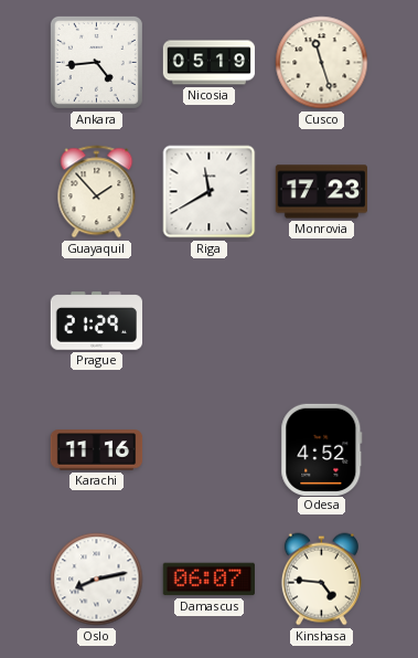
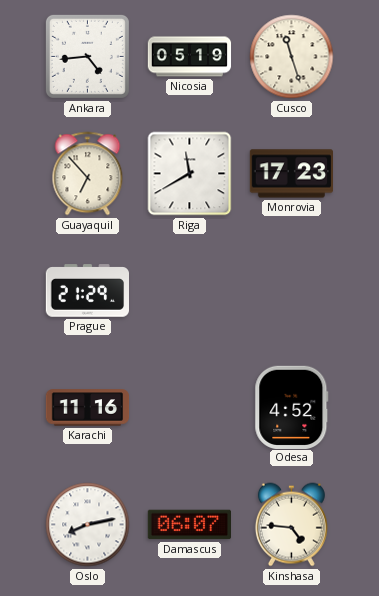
Guayaquil: 1:53 -> 6:53
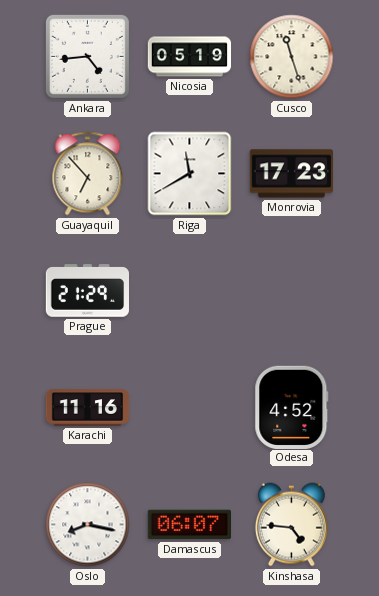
Oslo: 8:13 -> 8:17
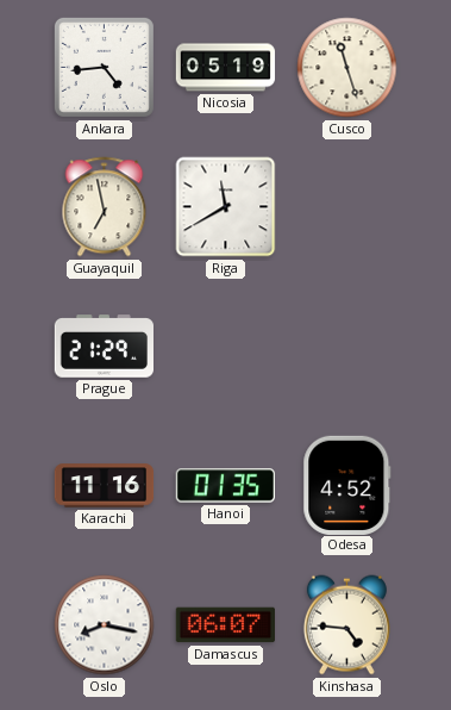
Guayaquil: 6:53 -> 6:58
Monrovia: 17:23 -> none
Hanoi: none -> 01:35
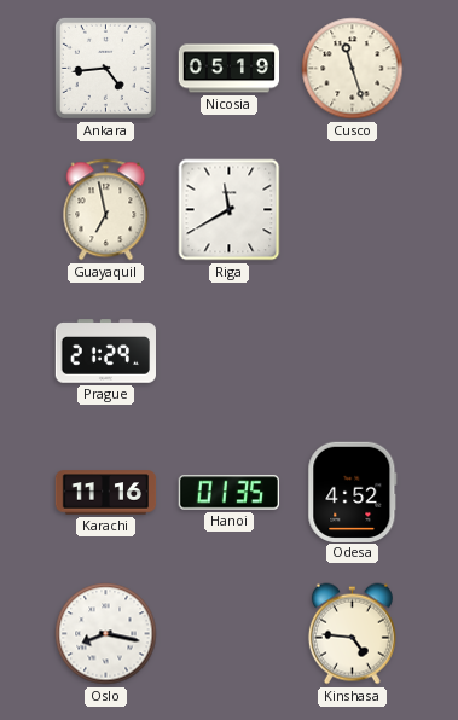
Damascus: 06:07 -> none
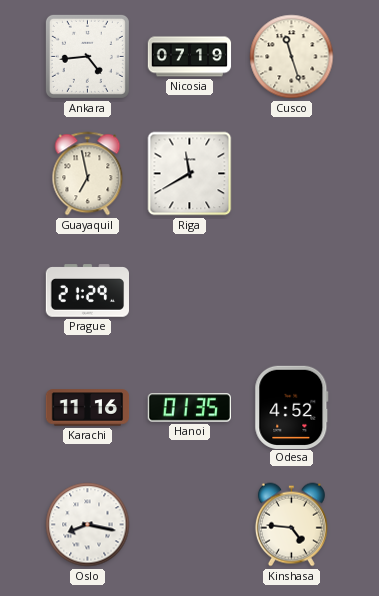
Nicosia: 05:19 -> 07:19
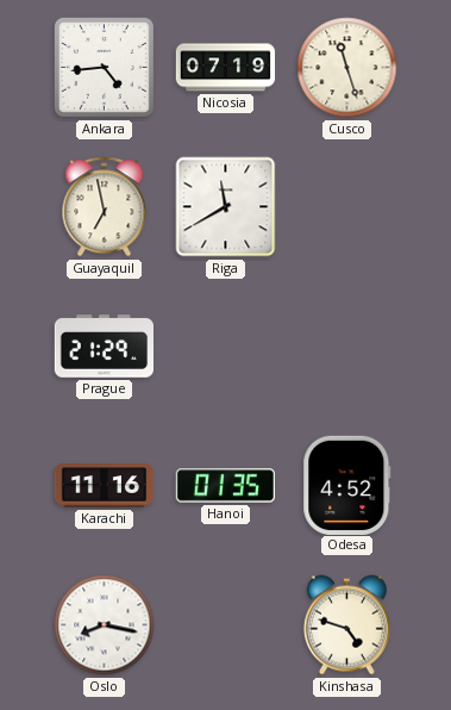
Kinshasa: 4:46 -> 4:48
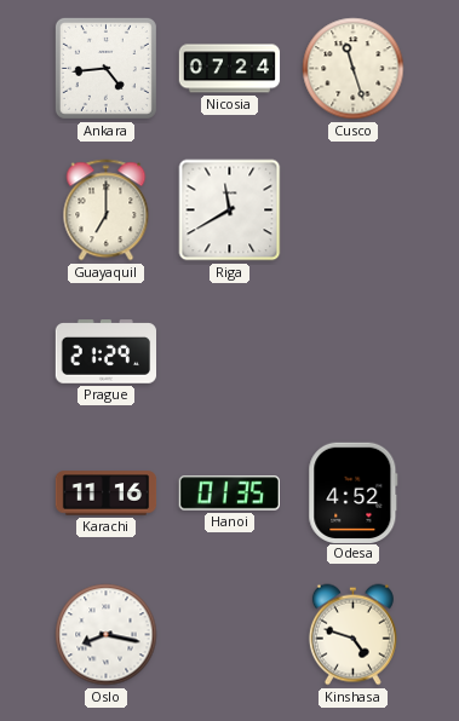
Nicosia: 07:19 -> 07:24
Guayaquil: 6:58 -> 7:00
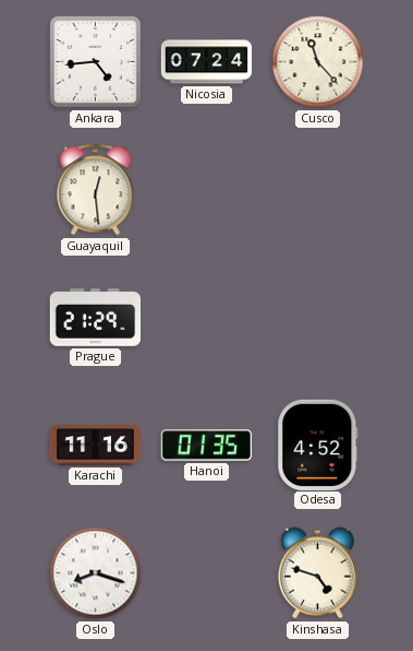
Cusco: 11:27 -> 11:23
Guayaquil: 7:00 -> 12:29
Riga: 11:40 -> none
Oslo: 8:17 -> 8:18
